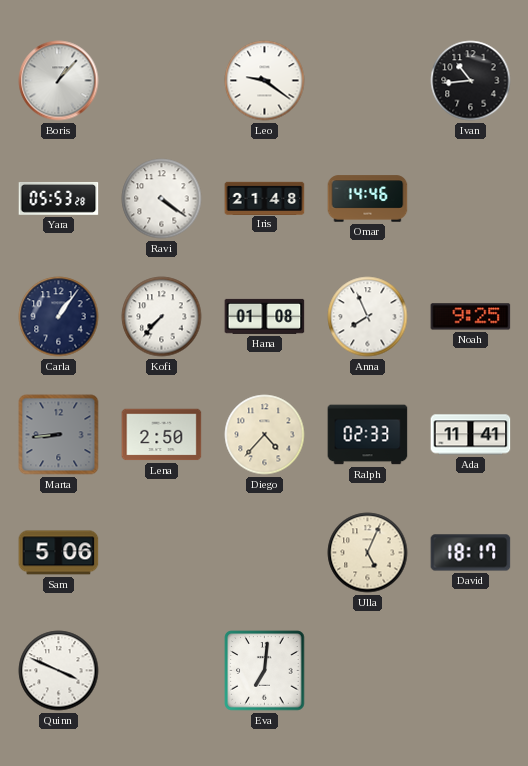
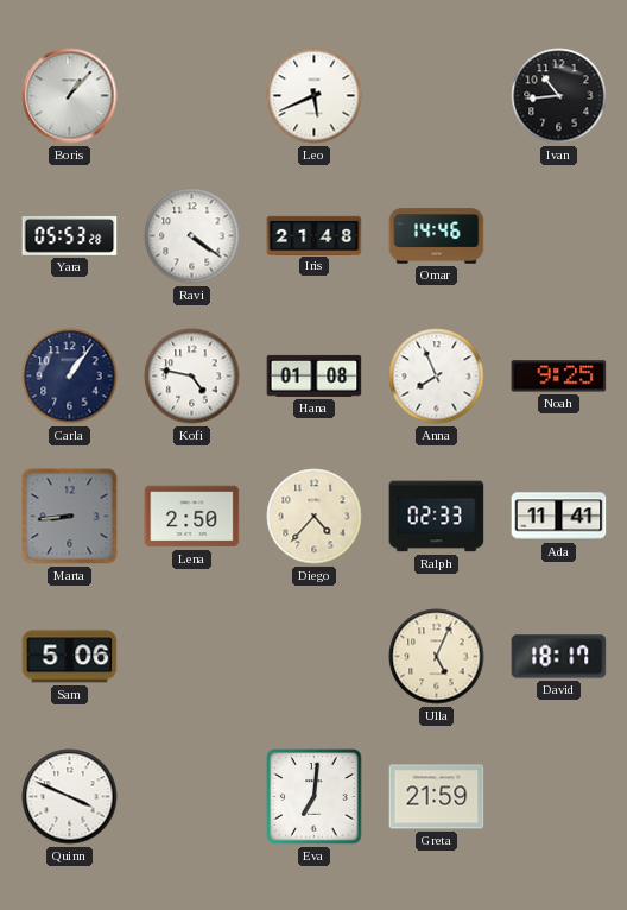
Leo: 9:21 -> 5:41
Kofi: 7:37 -> 4:47
Greta: none -> 21:59
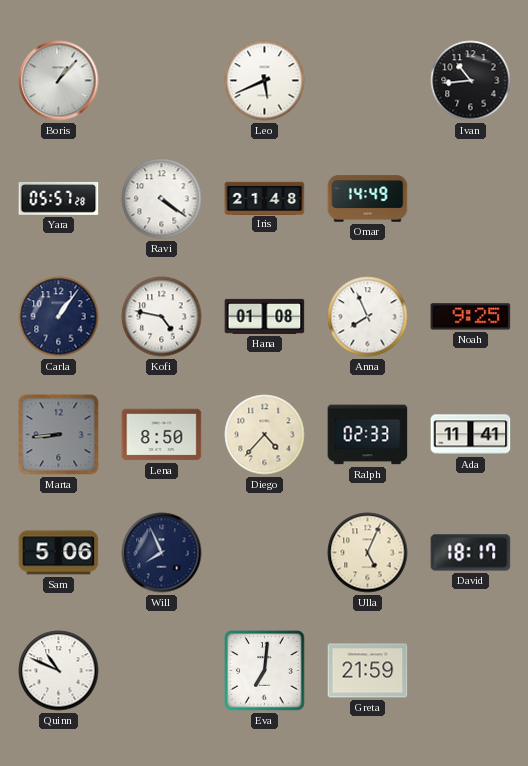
Yara: 05:53 -> 05:57
Omar: 14:46 -> 14:49
Lena: 2:50 -> 8:50
Will: none -> 7:56
Quinn: 3:49 -> 10:49
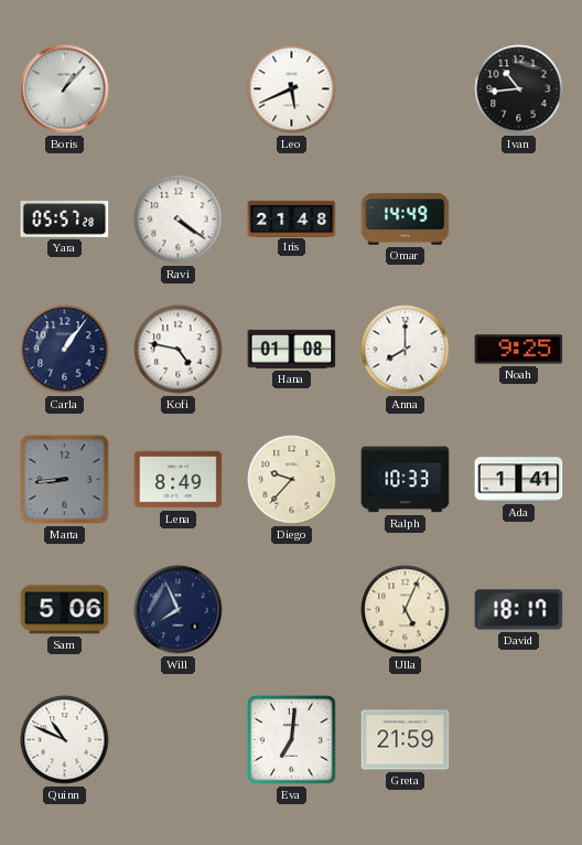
Anna: 7:56 -> 8:00
Lena: 8:50 -> 8:49
Diego: 4:37 -> 9:37
Ralph: 02:33 -> 10:33
Ada: 11:41 -> 1:41
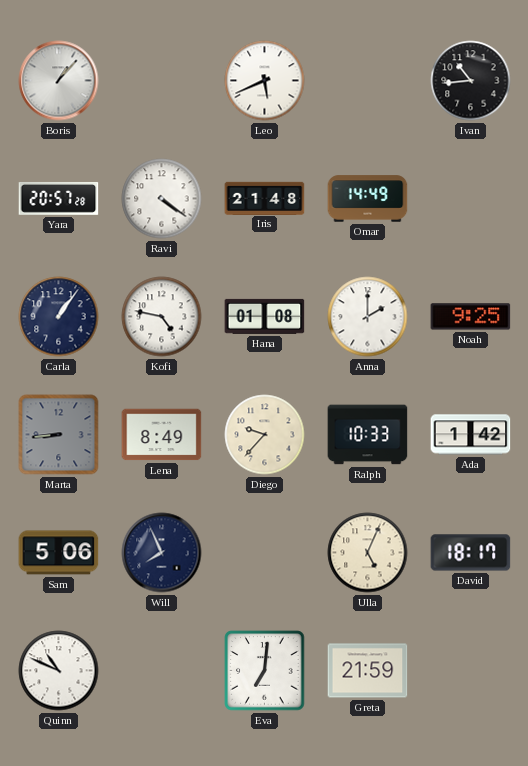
Yara: 05:57 -> 20:57
Anna: 8:00 -> 2:00
Ada: 1:41 -> 1:42
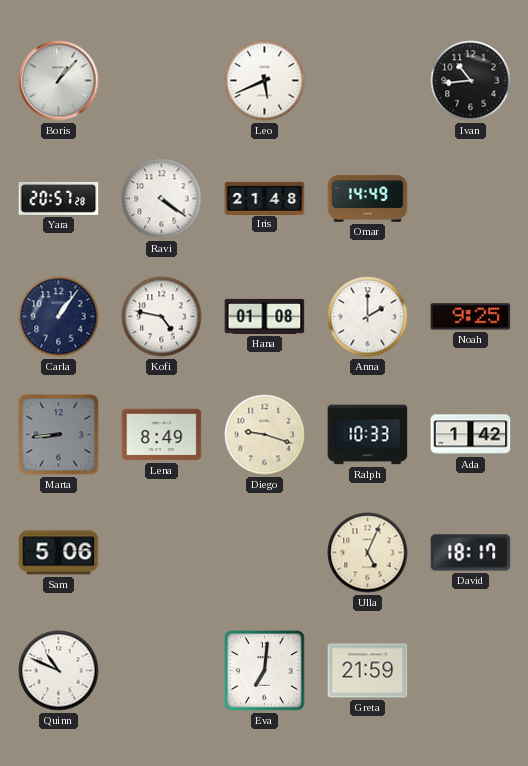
Diego: 9:37 -> 9:18
Will: 7:56 -> none
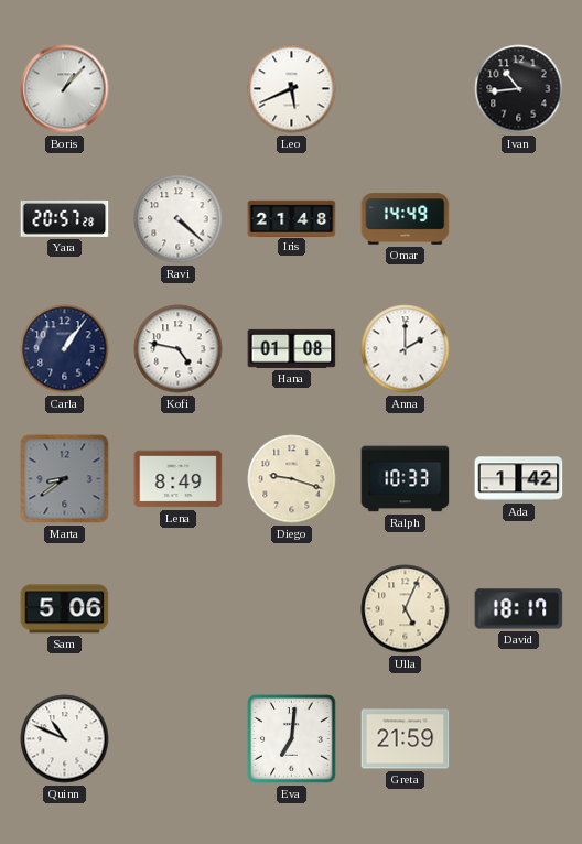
Ravi: 4:21 -> 4:22
Noah: 9:25 -> none
Marta: 8:44 -> 8:39
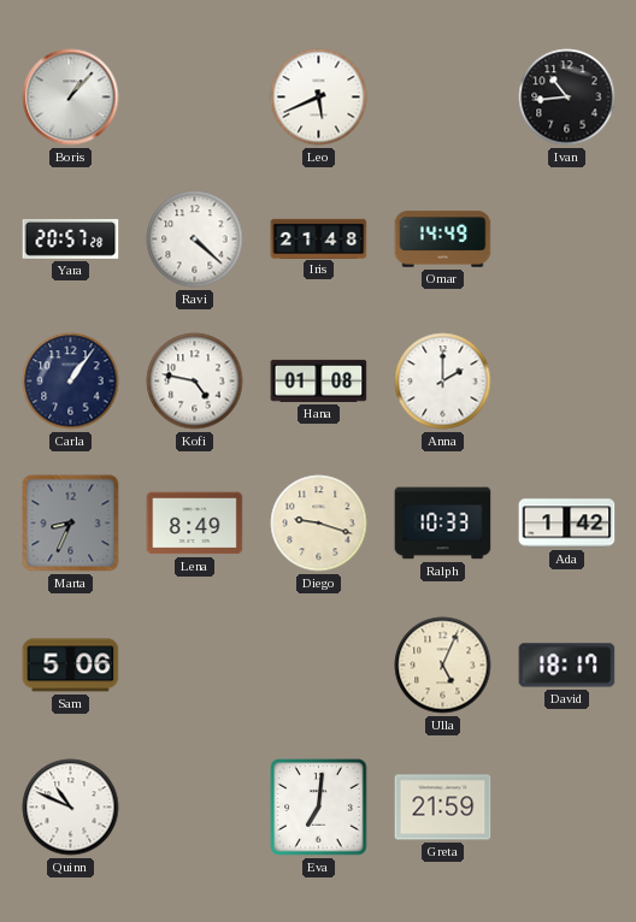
Marta: 8:39 -> 8:34
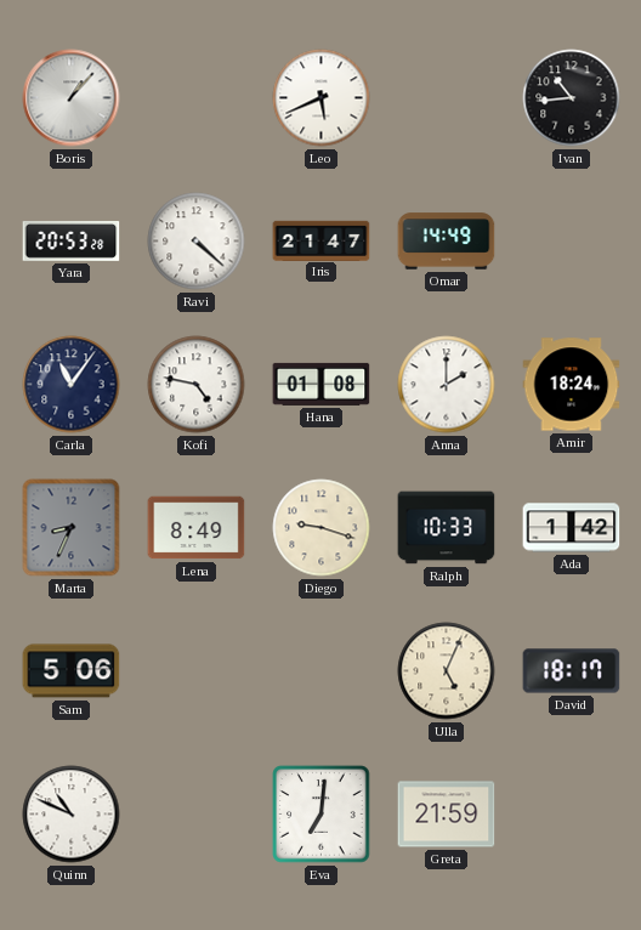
Yara: 20:57 -> 20:53
Iris: 21:48 -> 21:47
Carla: 1:06 -> 11:06
Amir: none -> 18:24
